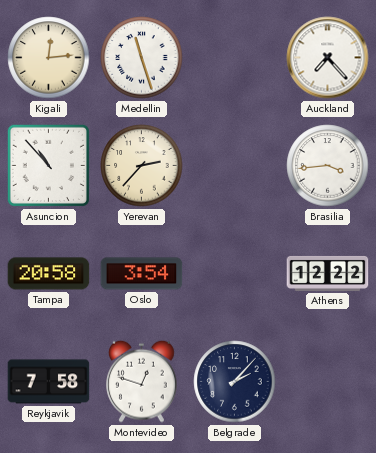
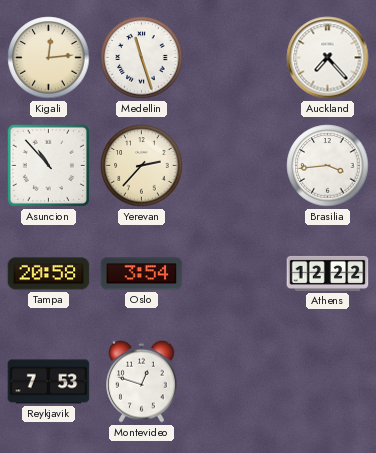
Reykjavik: 7:58 -> 7:53
Belgrade: 2:07 -> none
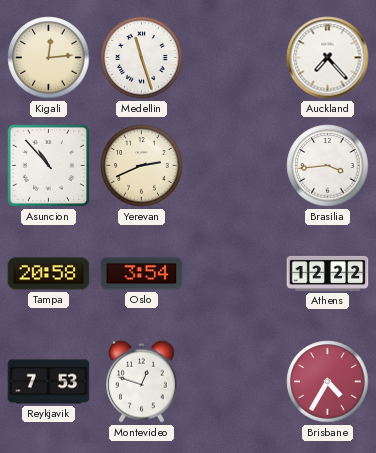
Yerevan: 2:37 -> 2:41
Brisbane: none -> 4:35
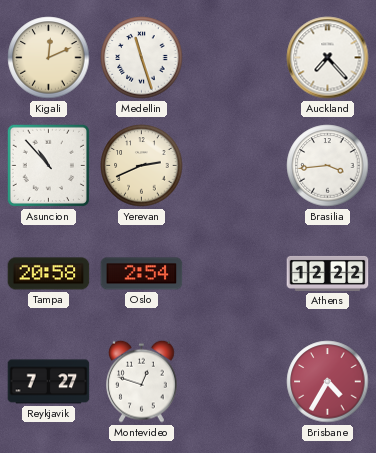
Kigali: 12:14 -> 12:11
Oslo: 3:54 -> 2:54
Reykjavik: 7:53 -> 7:27
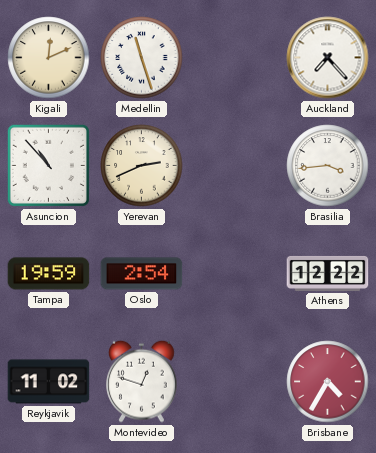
Tampa: 20:58 -> 19:59
Reykjavik: 7:27 -> 11:02
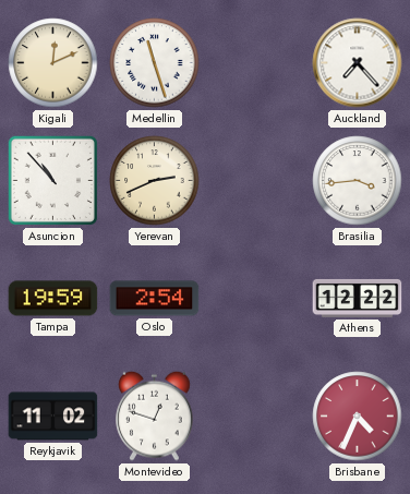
Brisbane: 4:35 -> 4:34
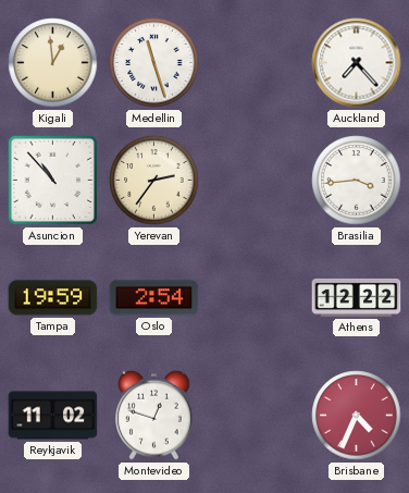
Kigali: 12:11 -> 12:59
Yerevan: 2:41 -> 2:36
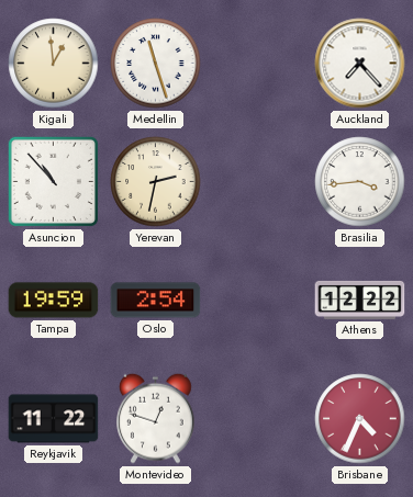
Yerevan: 2:36 -> 2:32
Reykjavik: 11:02 -> 11:22
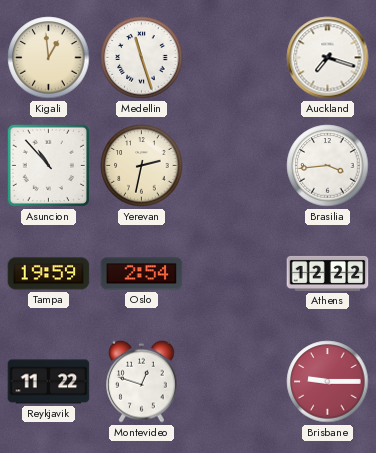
Auckland: 7:23 -> 7:18
Brisbane: 4:34 -> 9:15
